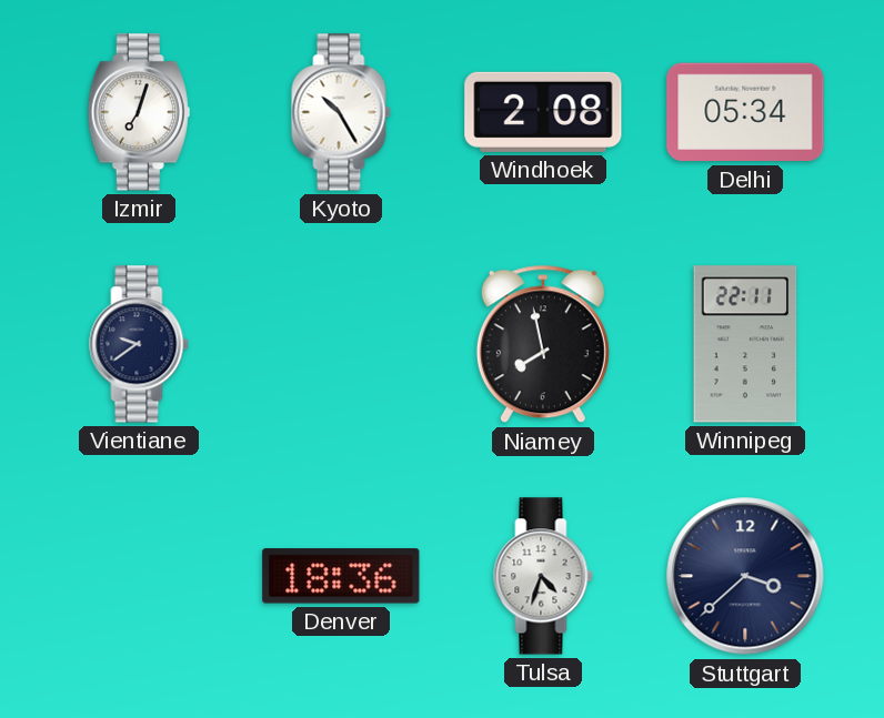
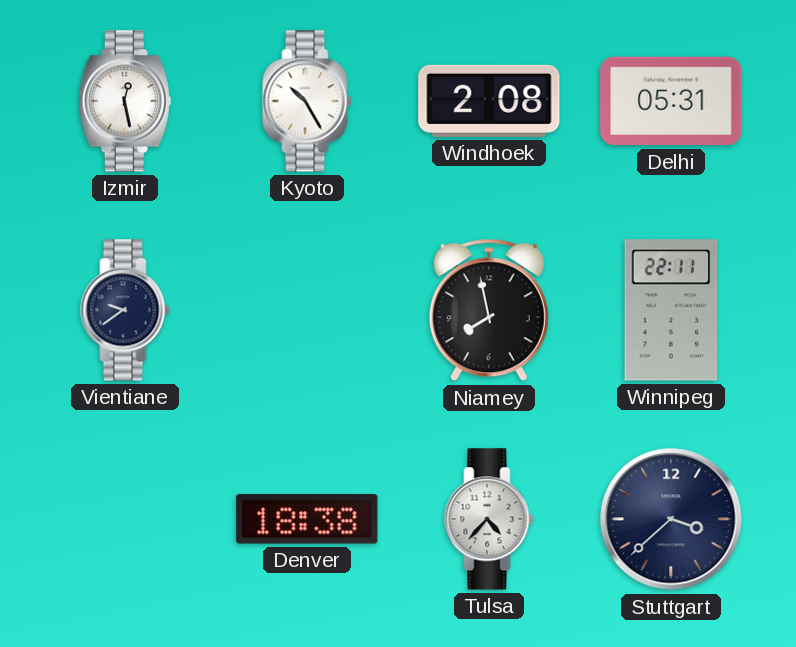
Izmir: 7:03 -> 12:28
Delhi: 05:34 -> 05:31
Denver: 18:36 -> 18:38
Tulsa: 4:33 -> 4:37
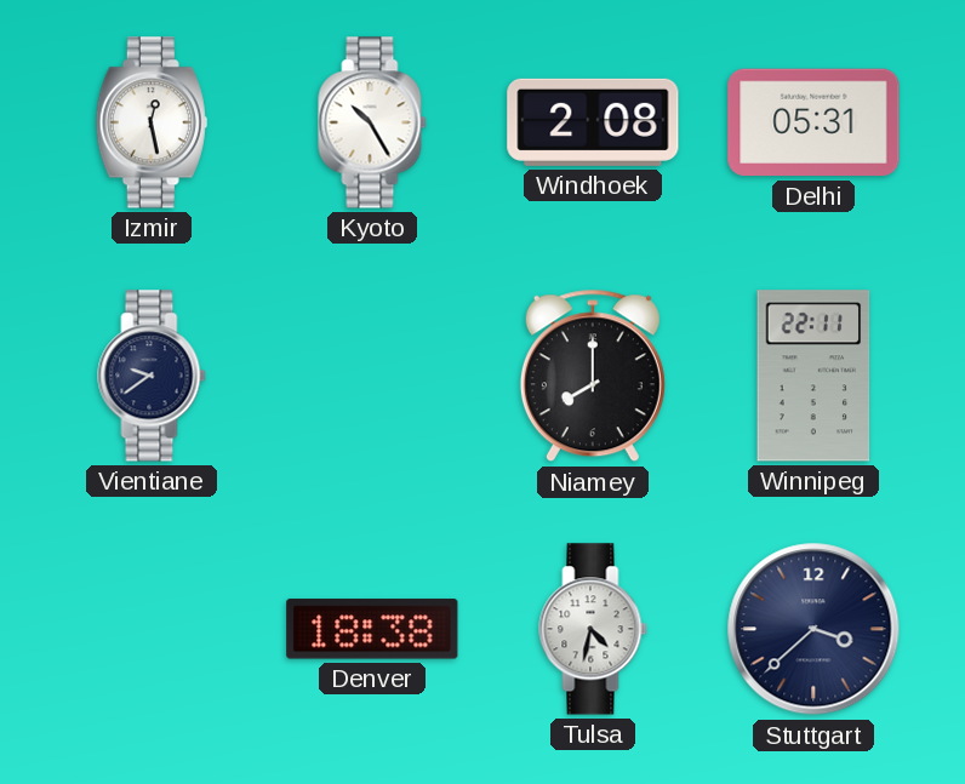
Niamey: 7:58 -> 8:00
Tulsa: 4:37 -> 4:32
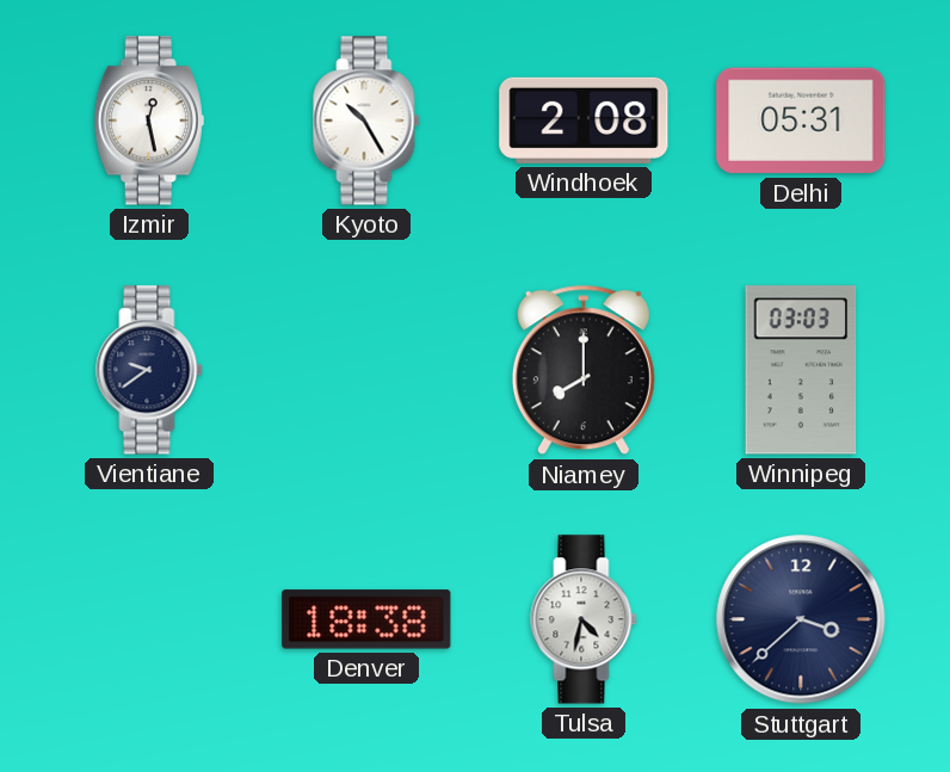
Winnipeg: 22:11 -> 03:03
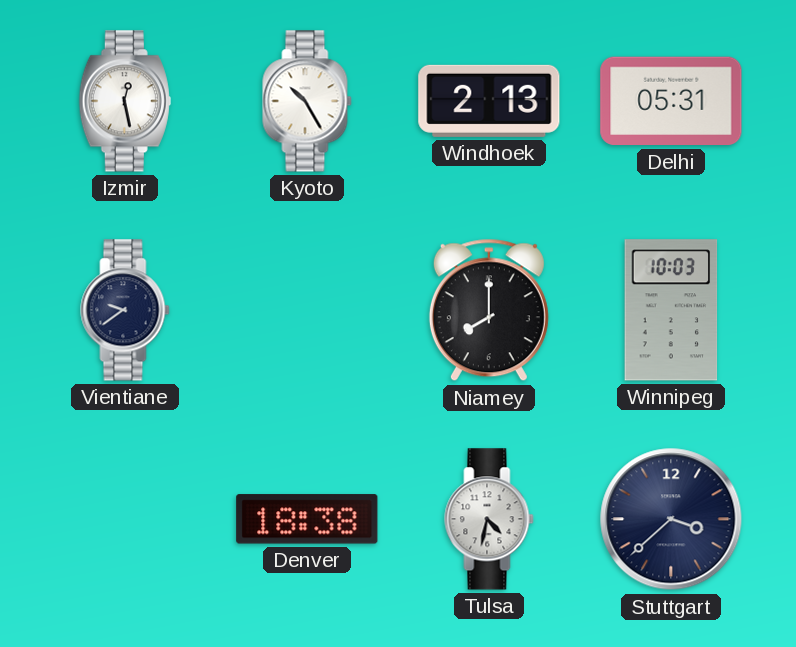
Windhoek: 2:08 -> 2:13
Winnipeg: 03:03 -> 10:03
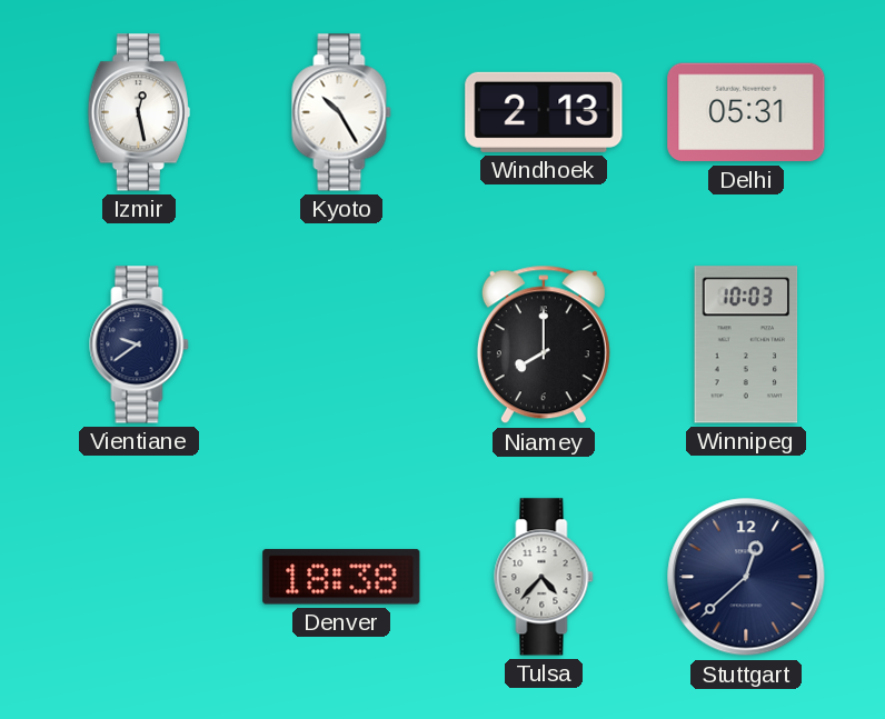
Tulsa: 4:32 -> 4:37
Stuttgart: 3:38 -> 12:38
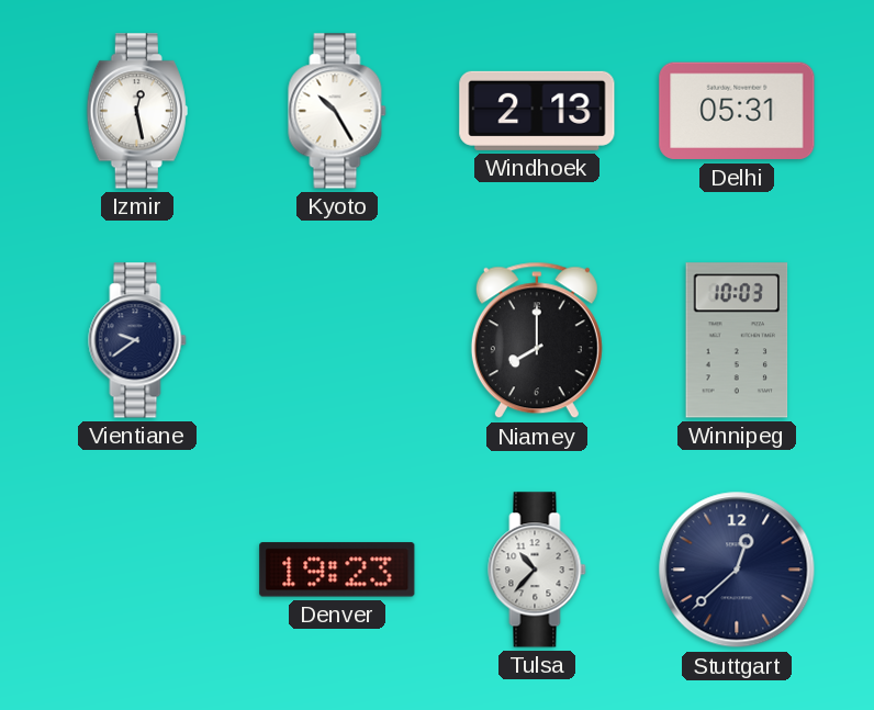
Denver: 18:38 -> 19:23
Tulsa: 4:37 -> 10:37
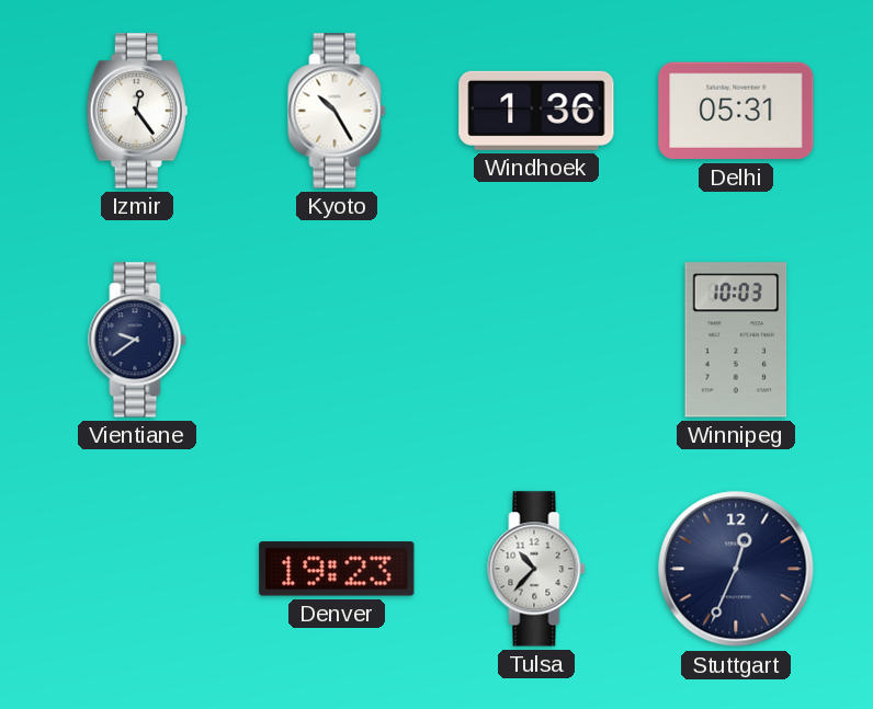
Izmir: 12:28 -> 12:24
Windhoek: 2:13 -> 1:36
Niamey: 8:00 -> none
Stuttgart: 12:38 -> 12:34
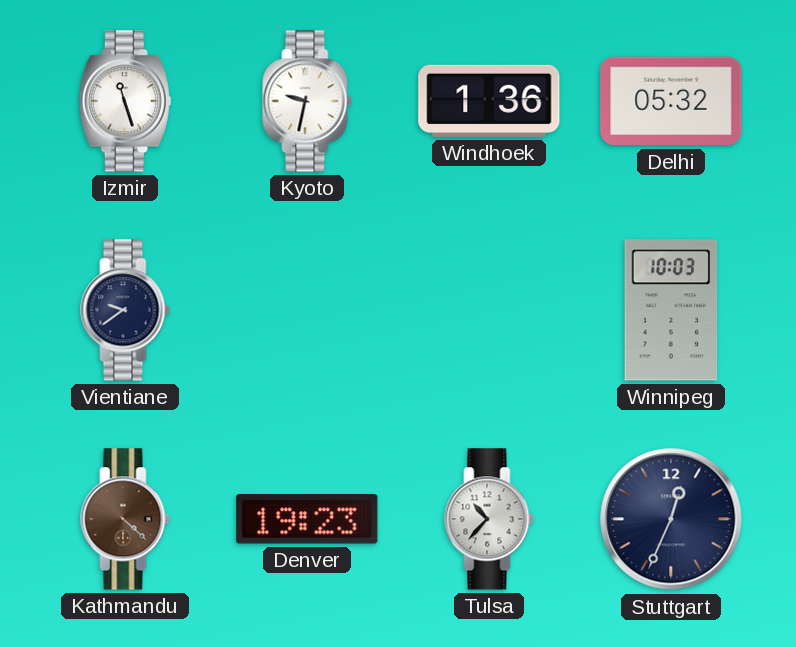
Izmir: 12:24 -> 11:27
Kyoto: 10:25 -> 9:32
Delhi: 05:31 -> 05:32
Kathmandu: none -> 4:22
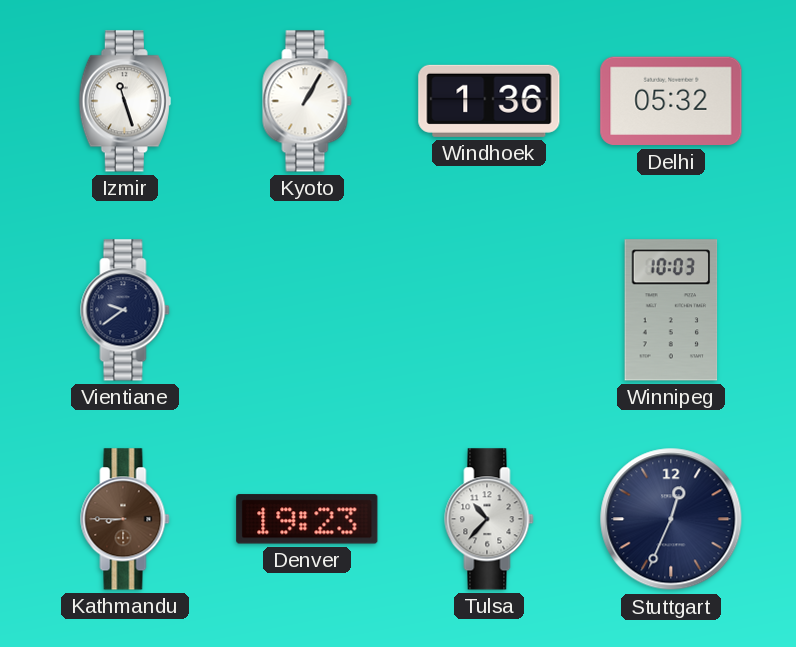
Kyoto: 9:32 -> 1:05
Kathmandu: 4:22 -> 8:45
